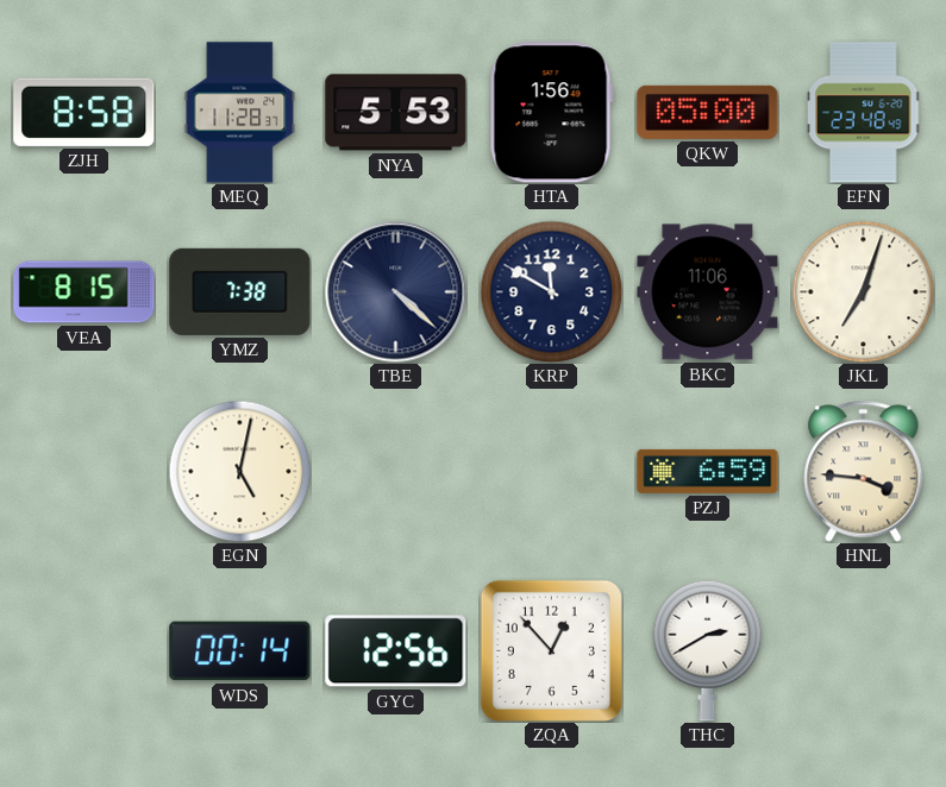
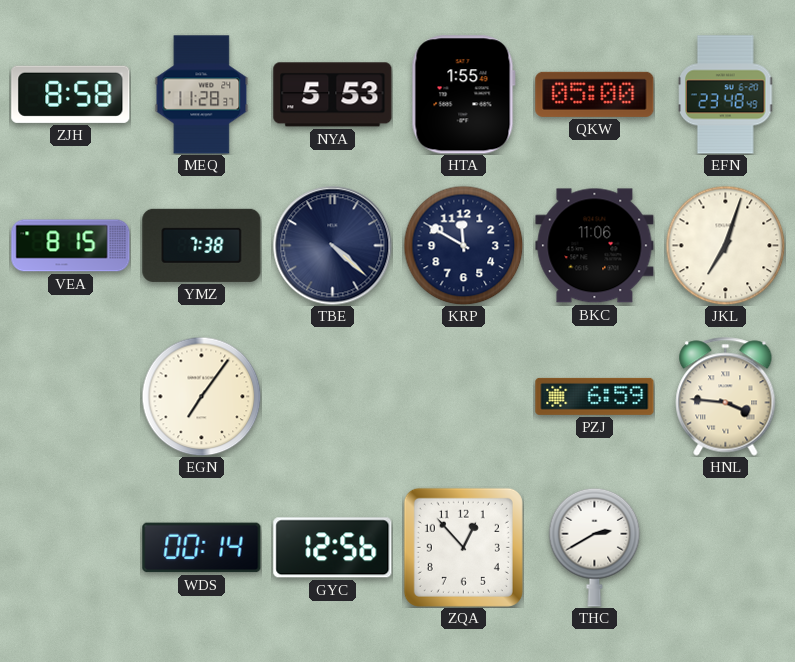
HTA: 1:56 -> 1:55
EGN: 5:02 -> 7:06
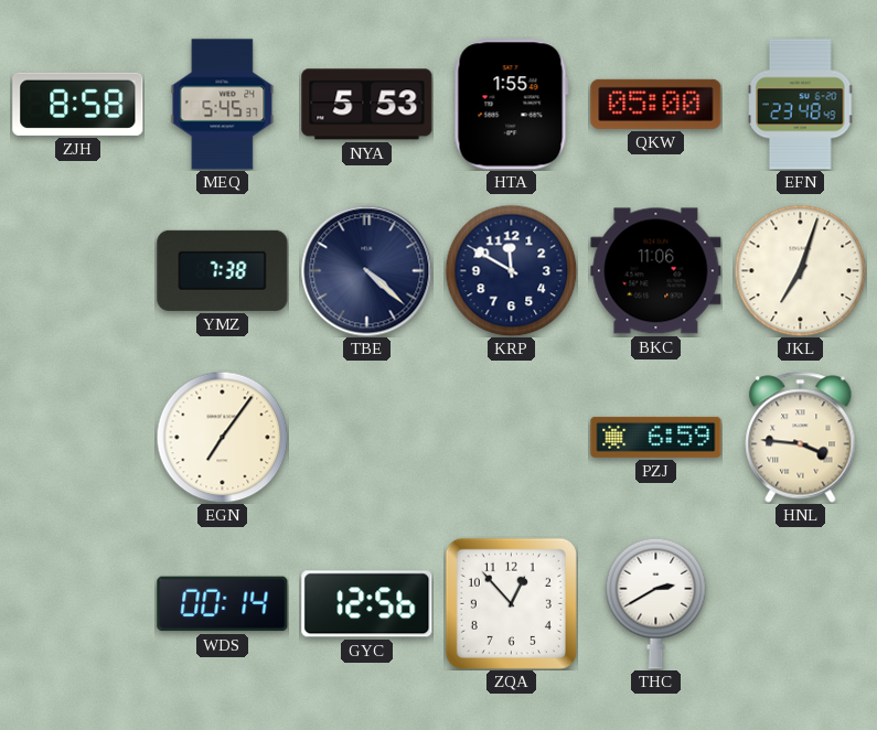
MEQ: 11:28 -> 5:45
VEA: 8:15 -> none
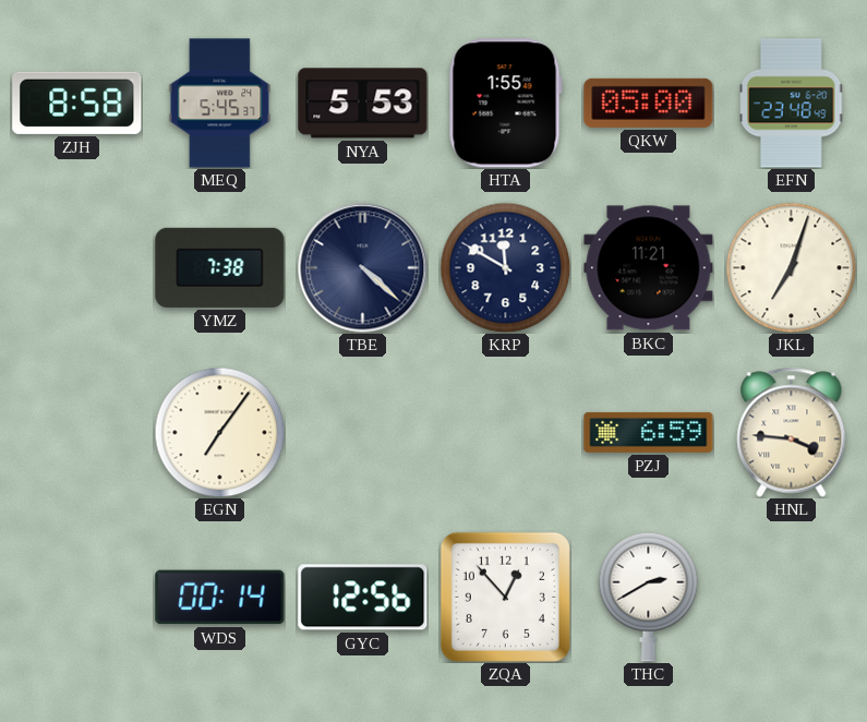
BKC: 11:06 -> 11:21
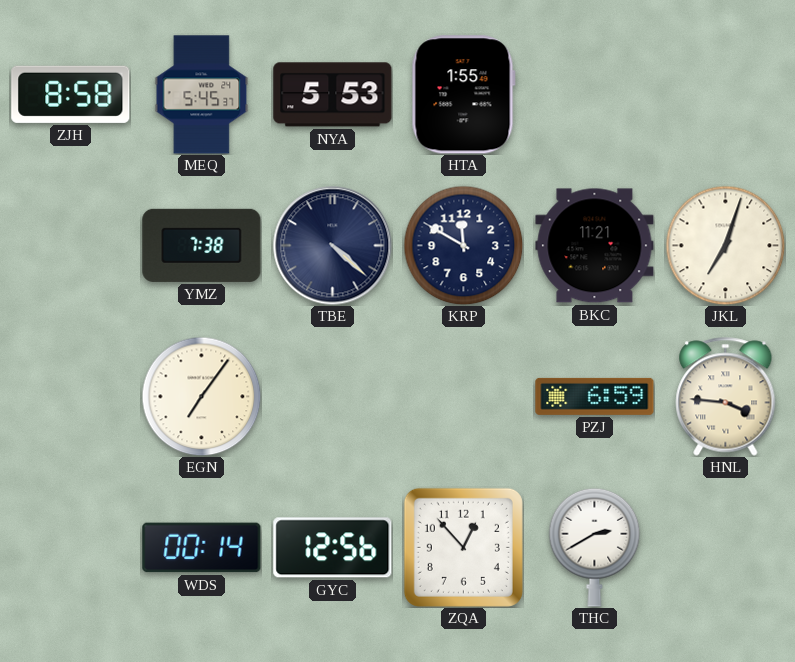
QKW: 05:00 -> none
EFN: 23:48 -> none
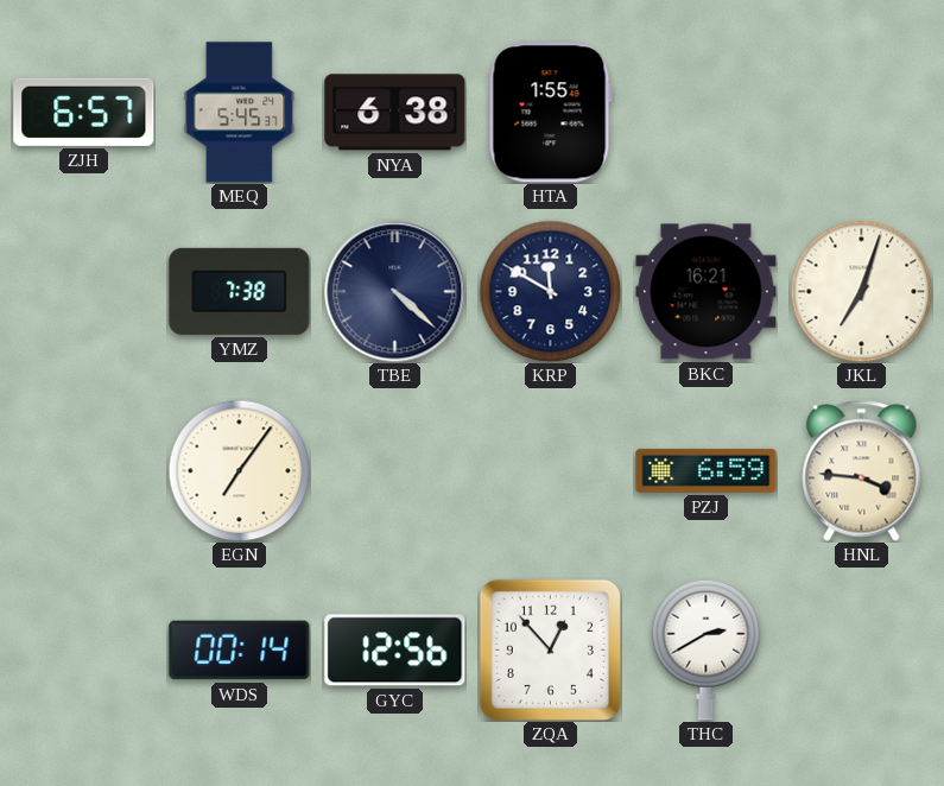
ZJH: 8:58 -> 6:57
NYA: 5:53 -> 6:38
BKC: 11:21 -> 16:21
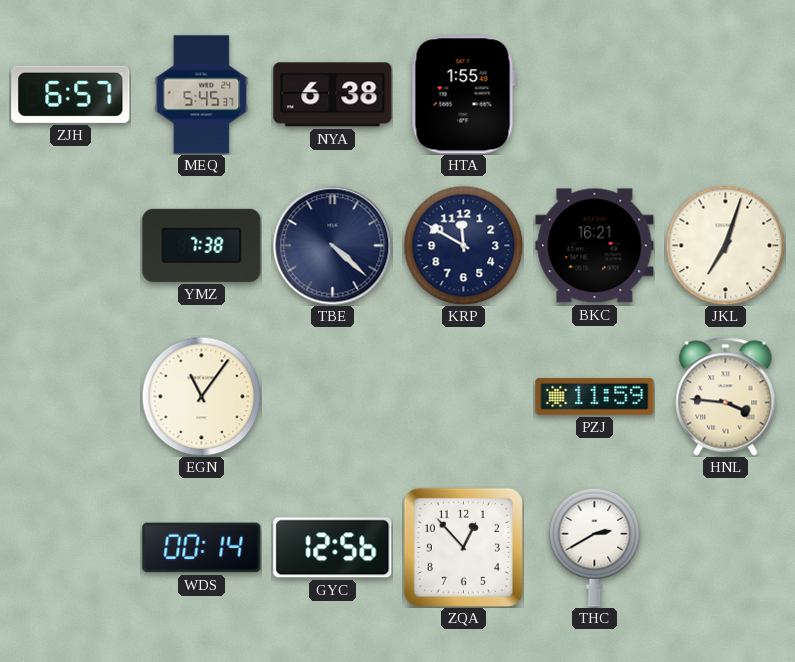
EGN: 7:06 -> 11:06
PZJ: 6:59 -> 11:59
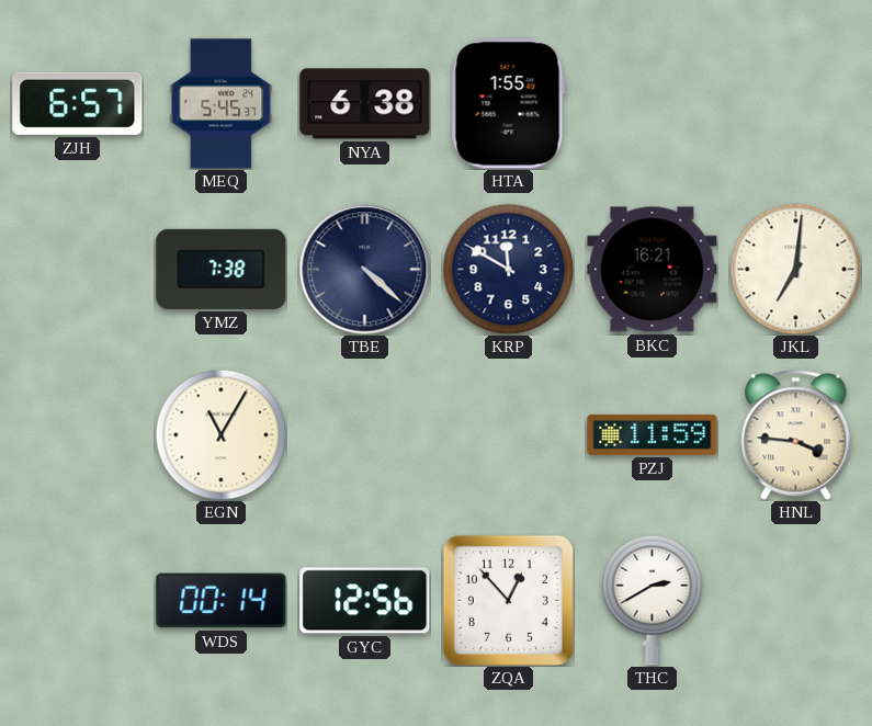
JKL: 7:03 -> 7:01
EGN: 11:06 -> 11:05
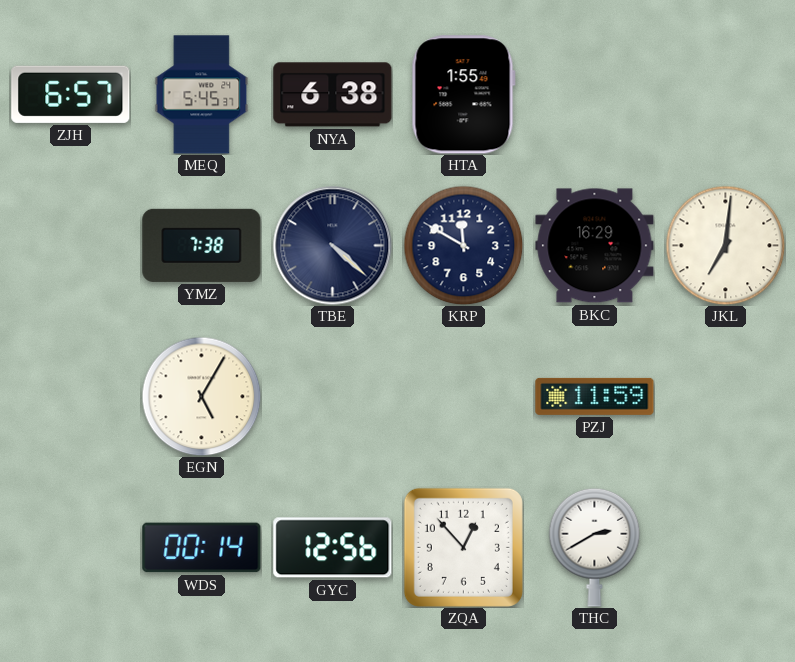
BKC: 16:21 -> 16:29
EGN: 11:05 -> 5:05
HNL: 3:46 -> none
